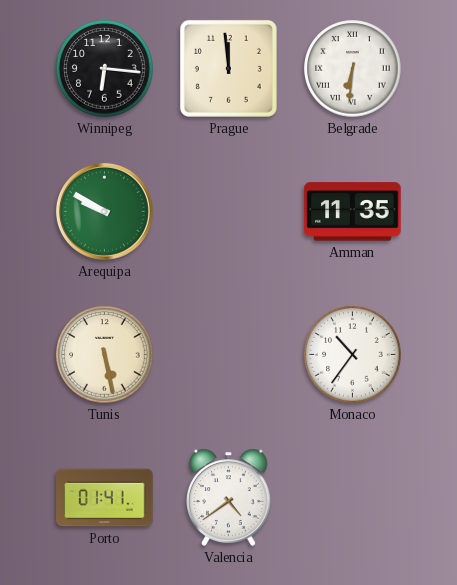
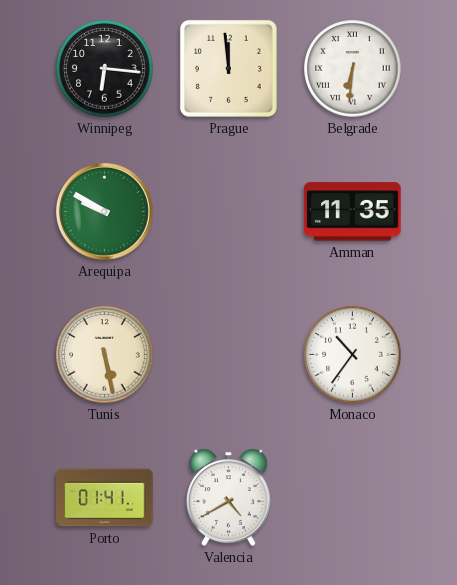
Valencia: 4:39 -> 4:40
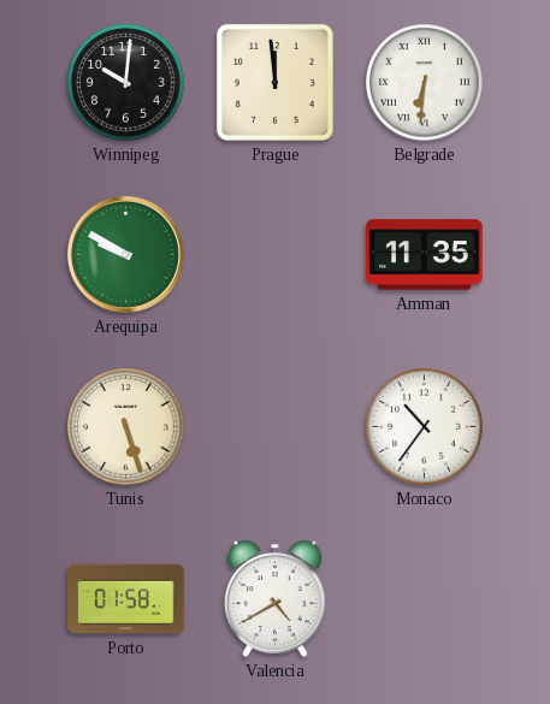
Winnipeg: 6:16 -> 10:01
Tunis: 5:28 -> 5:27
Porto: 01:41 -> 01:58
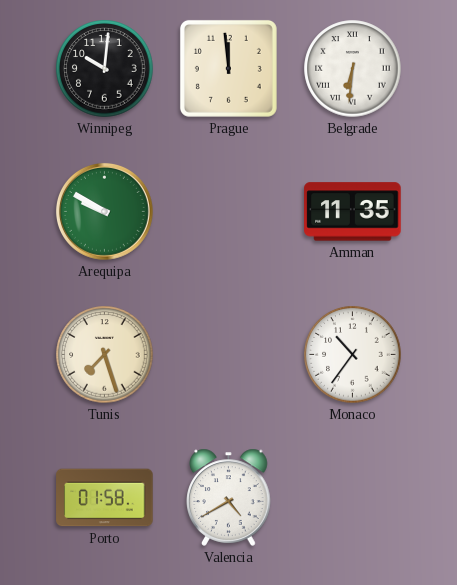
Tunis: 5:27 -> 7:27
